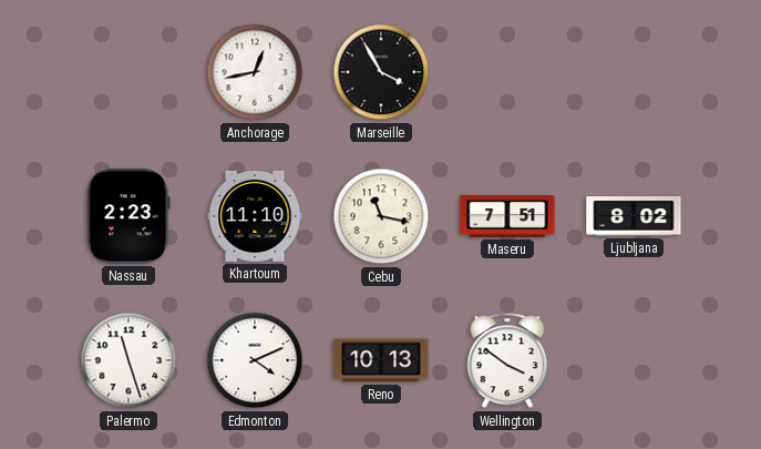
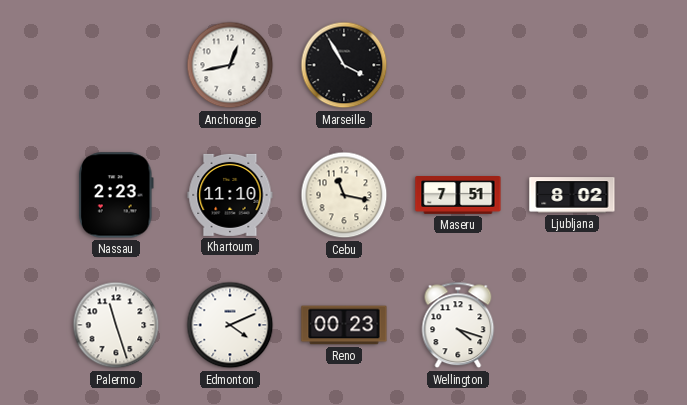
Reno: 10:13 -> 00:23
Wellington: 3:51 -> 4:18
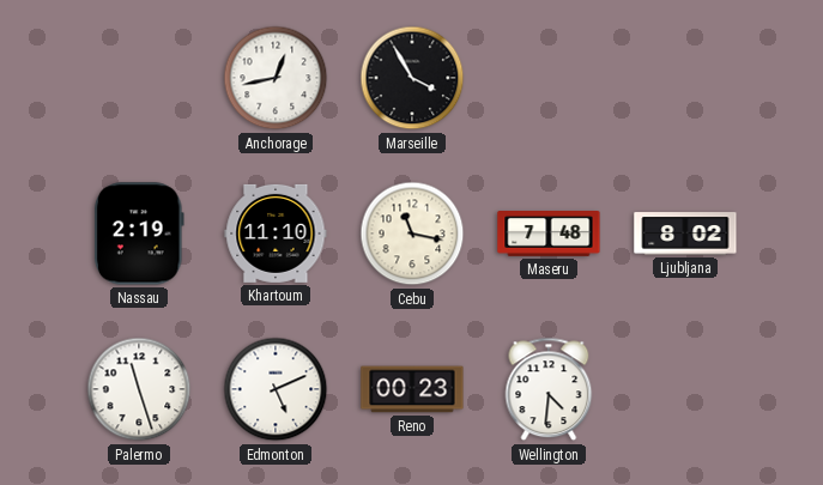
Nassau: 2:23 -> 2:19
Maseru: 7:51 -> 7:48
Edmonton: 4:11 -> 5:11
Wellington: 4:18 -> 4:31
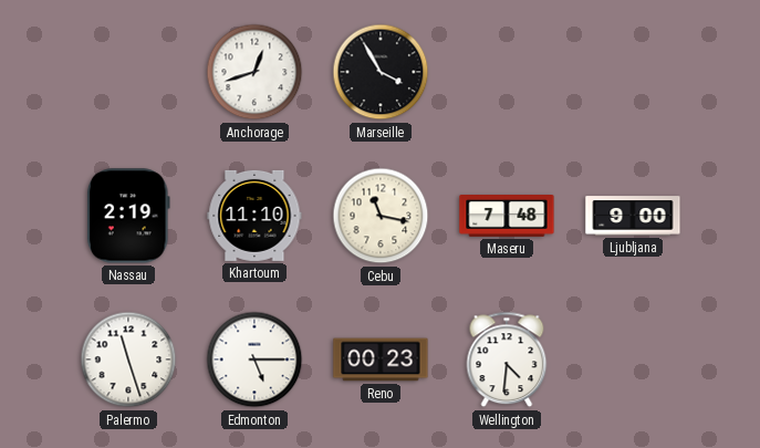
Anchorage: 12:43 -> 12:42
Ljubljana: 8:02 -> 9:00
Edmonton: 5:11 -> 5:15
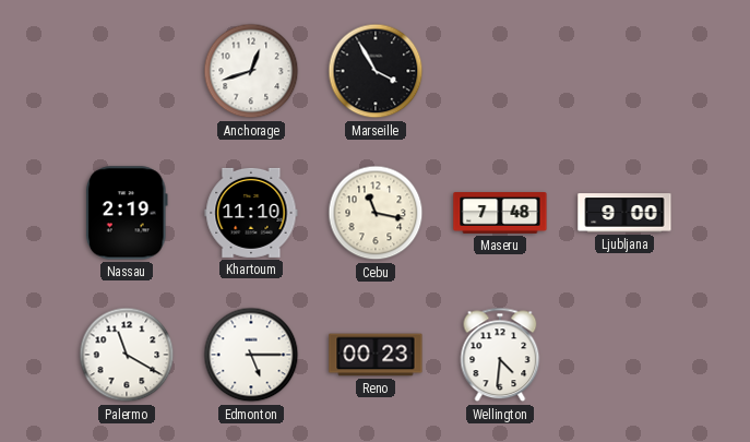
Palermo: 11:27 -> 11:20
